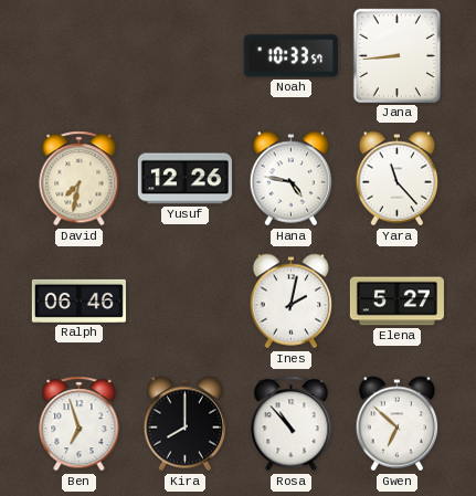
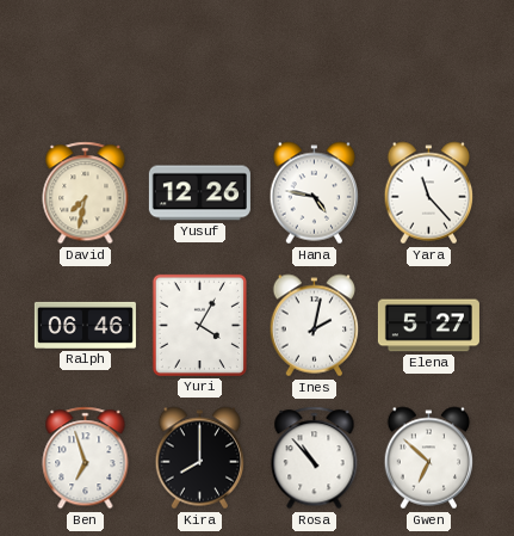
Noah: 10:33 -> none
Jana: 8:44 -> none
Yuri: none -> 4:05
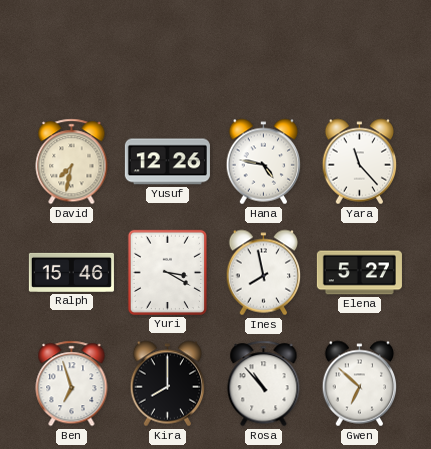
Ralph: 06:46 -> 15:46
Yuri: 4:05 -> 3:20
Ines: 2:02 -> 7:58
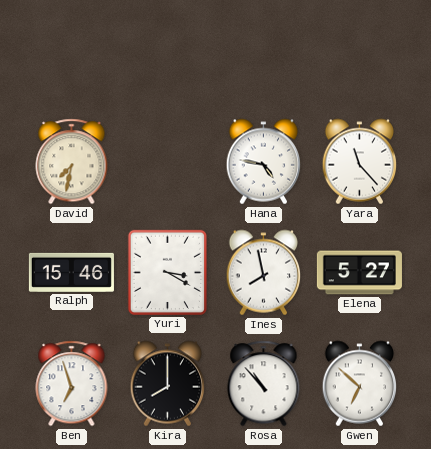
Yusuf: 12:26 -> none
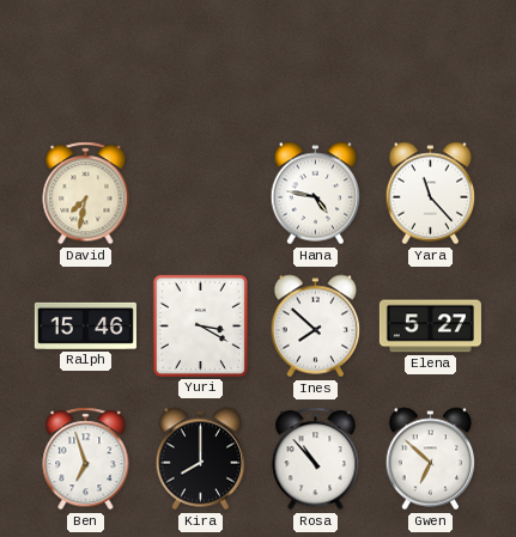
Ines: 7:58 -> 7:52
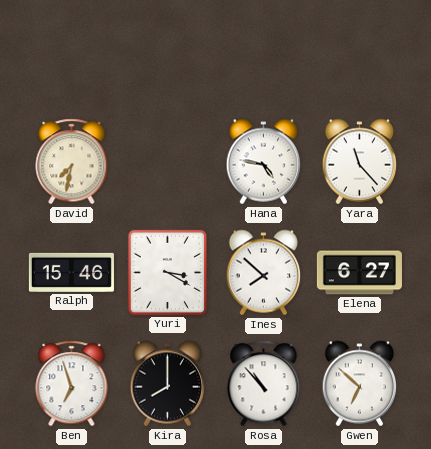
Elena: 5:27 -> 6:27
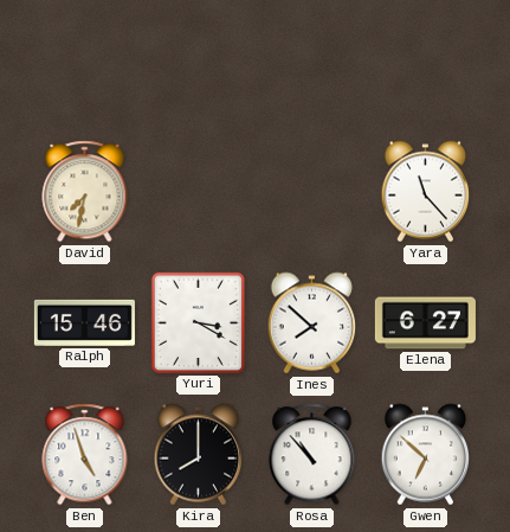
Hana: 4:47 -> none
Ben: 6:57 -> 4:57
